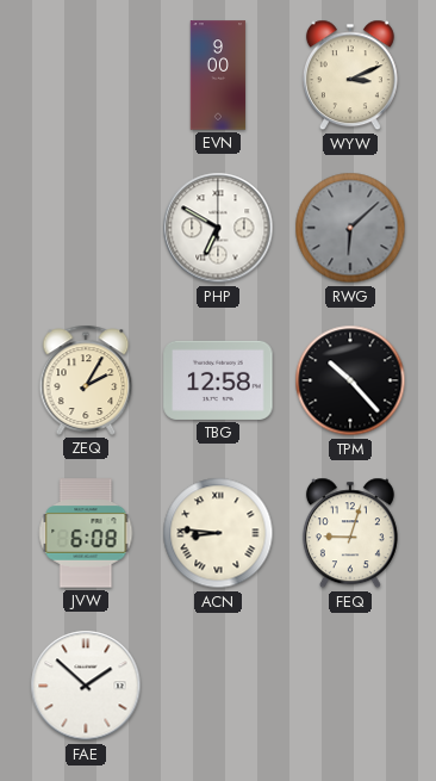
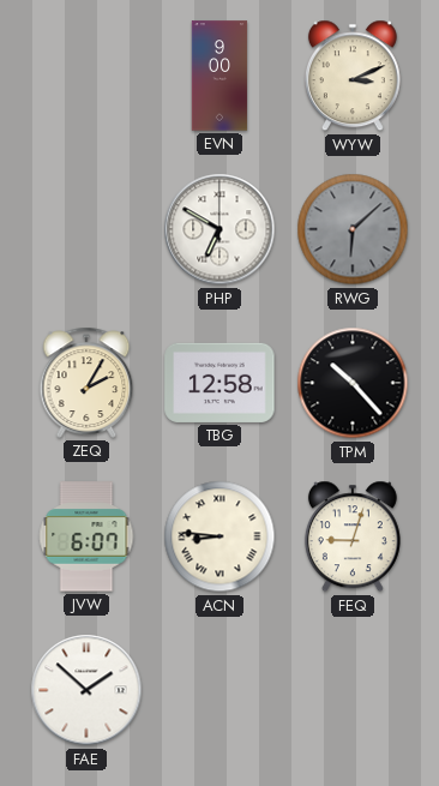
JVW: 6:08 -> 6:07
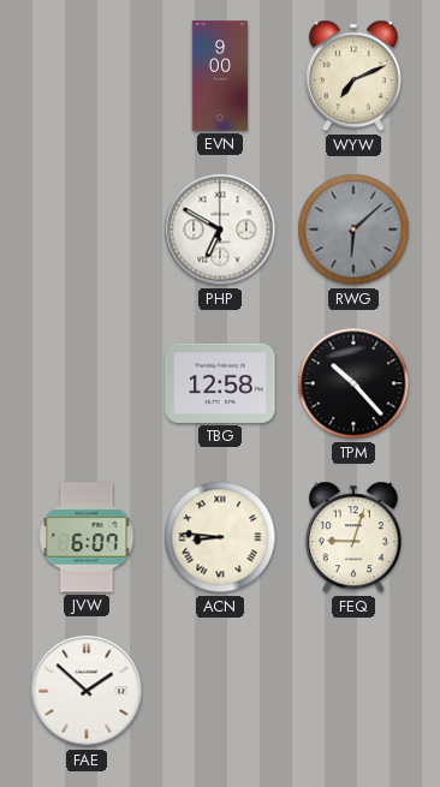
WYW: 3:11 -> 7:11
ZEQ: 2:05 -> none
